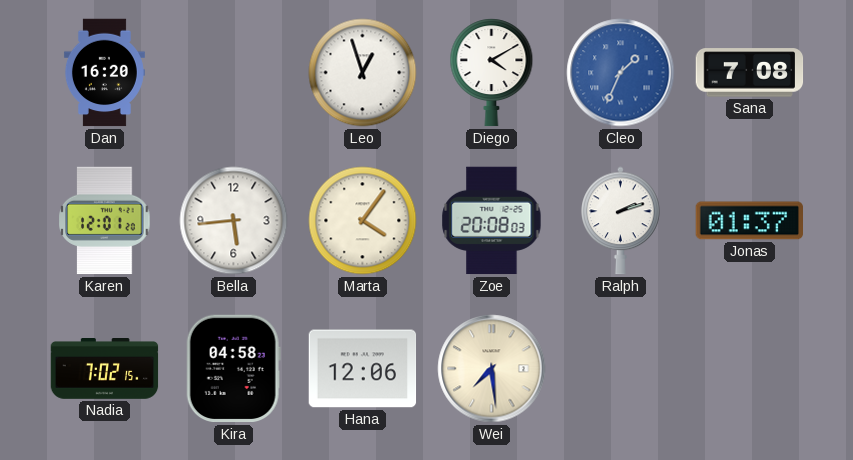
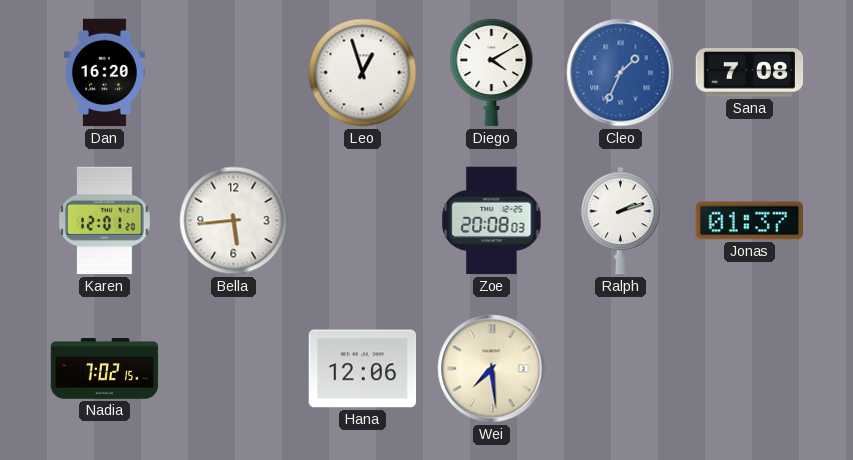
Marta: 4:06 -> none
Kira: 04:58 -> none
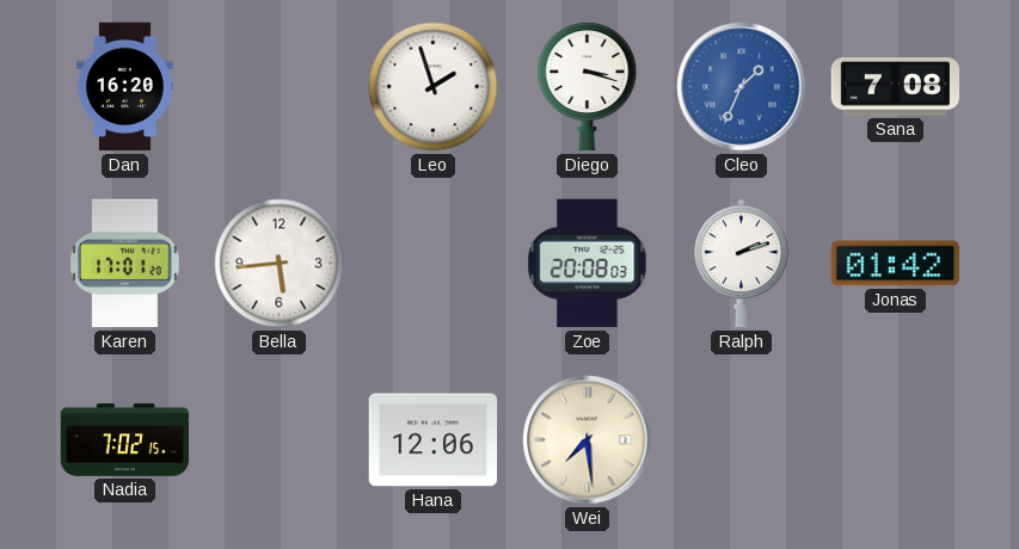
Leo: 12:57 -> 1:57
Diego: 4:10 -> 3:18
Karen: 12:01 -> 17:01
Jonas: 01:37 -> 01:42
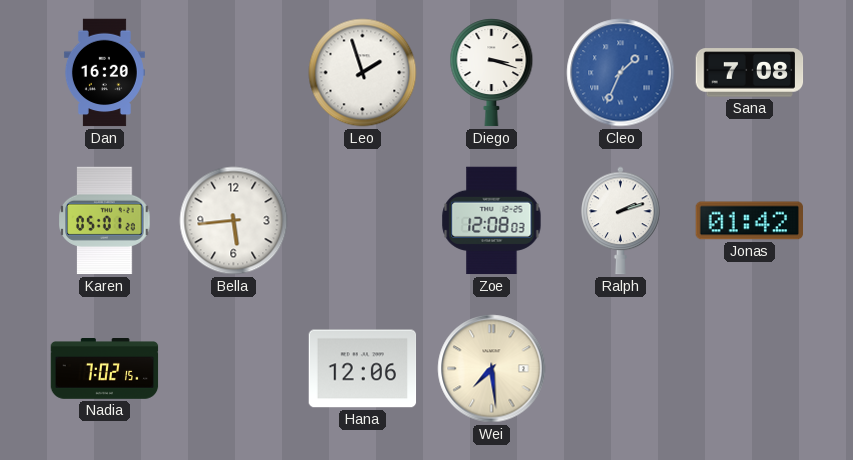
Karen: 17:01 -> 05:01
Zoe: 20:08 -> 12:08
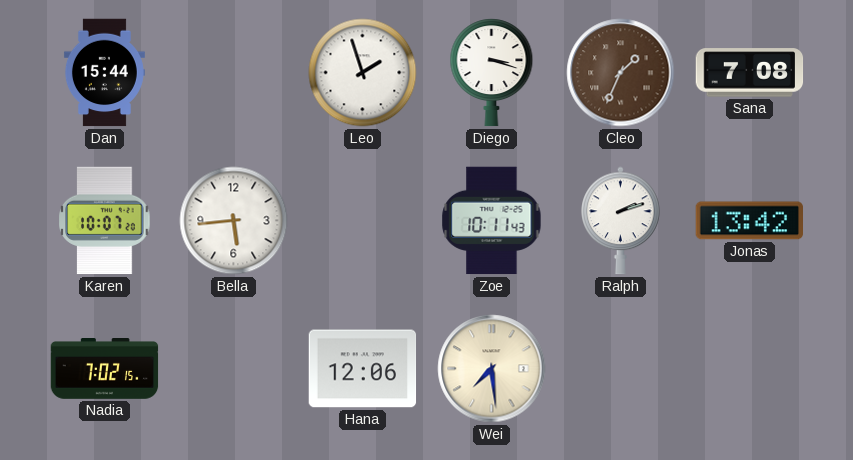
Dan: 16:20 -> 15:44
Cleo dial: blue -> brown
Karen: 05:01 -> 10:07
Zoe: 12:08 -> 10:11
Jonas: 01:42 -> 13:42
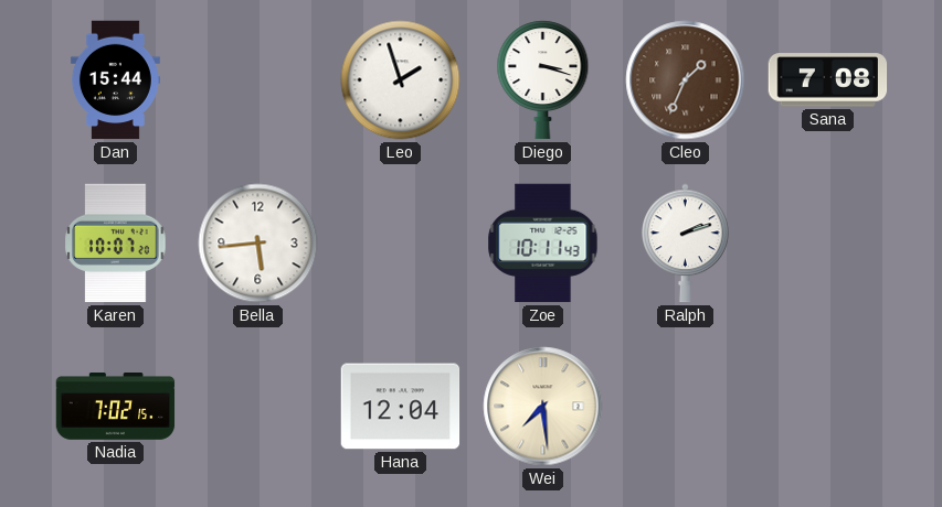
Jonas: 13:42 -> none
Hana: 12:06 -> 12:04
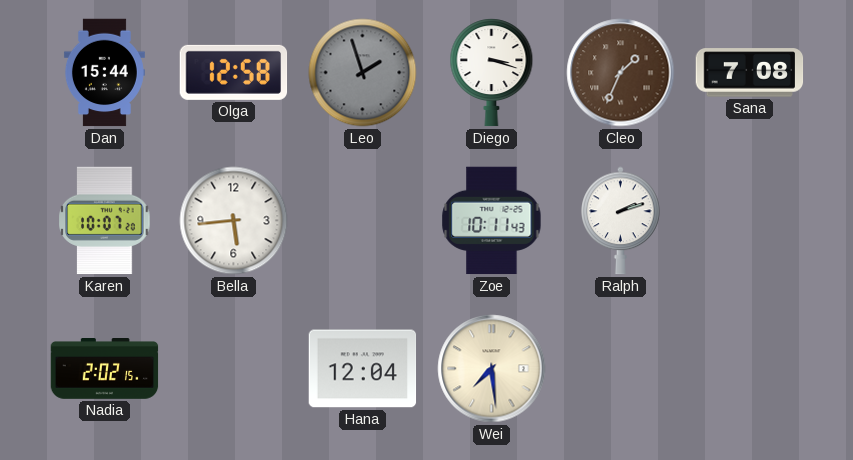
Olga: none -> 12:58
Leo dial: white -> grey
Nadia: 7:02 -> 2:02
